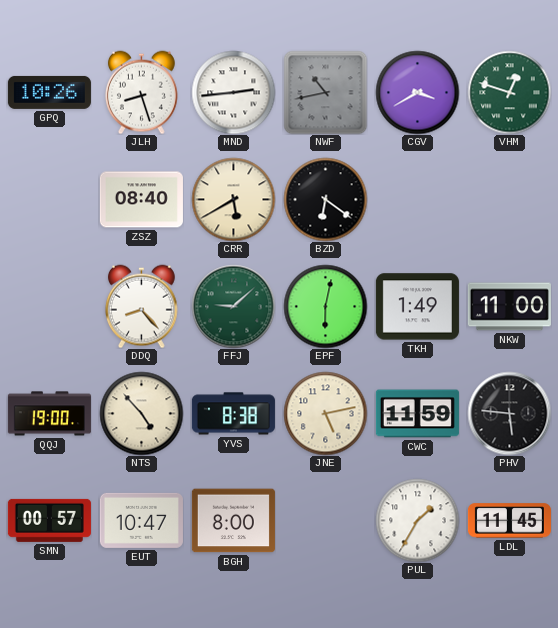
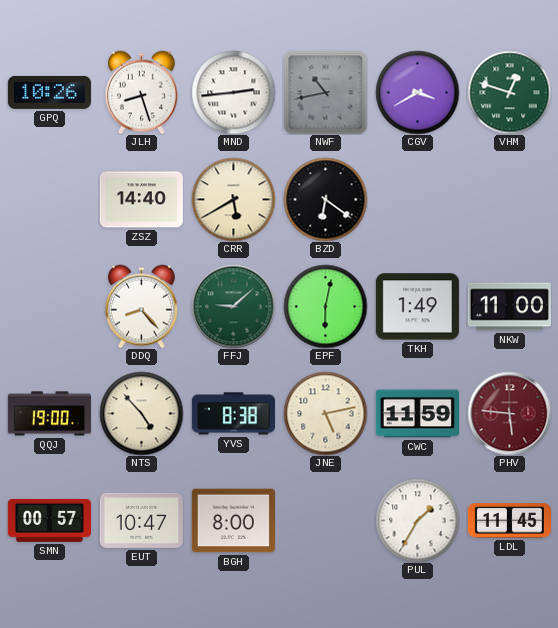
ZSZ: 08:40 -> 14:40
PHV dial: black -> burgundy
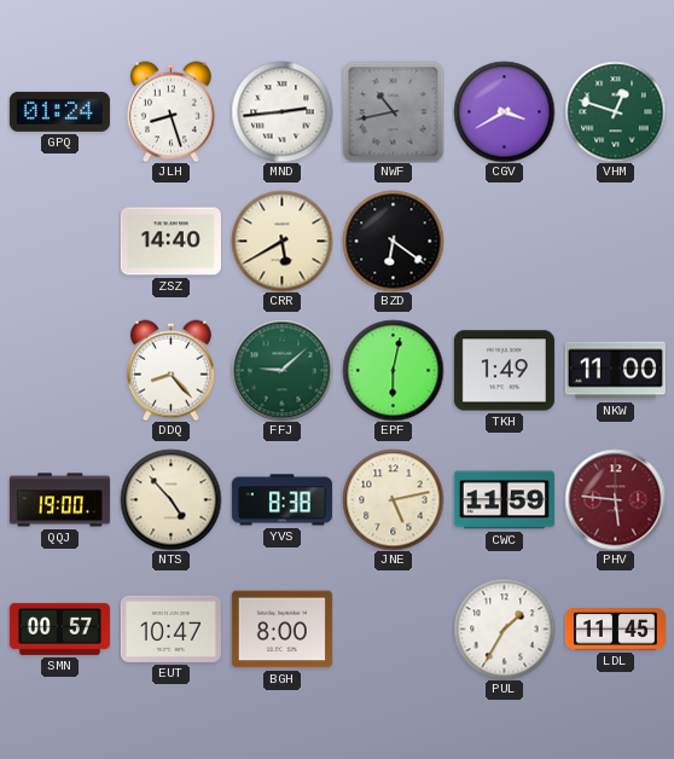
GPQ: 10:26 -> 01:24
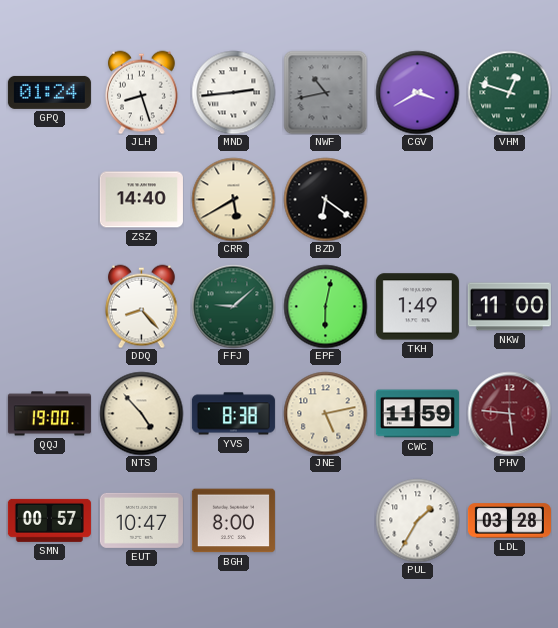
LDL: 11:45 -> 03:28
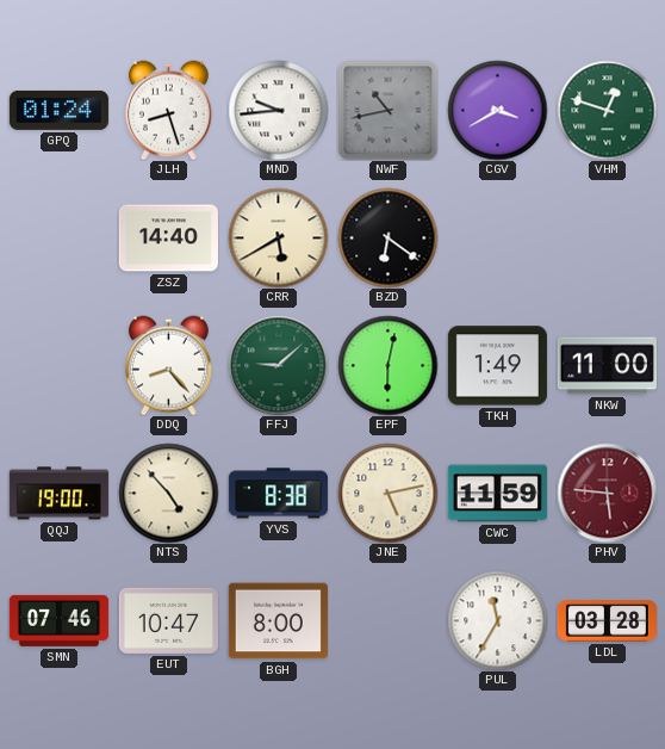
MND: 2:44 -> 9:44
SMN: 00:57 -> 07:46
PUL: 1:35 -> 11:35
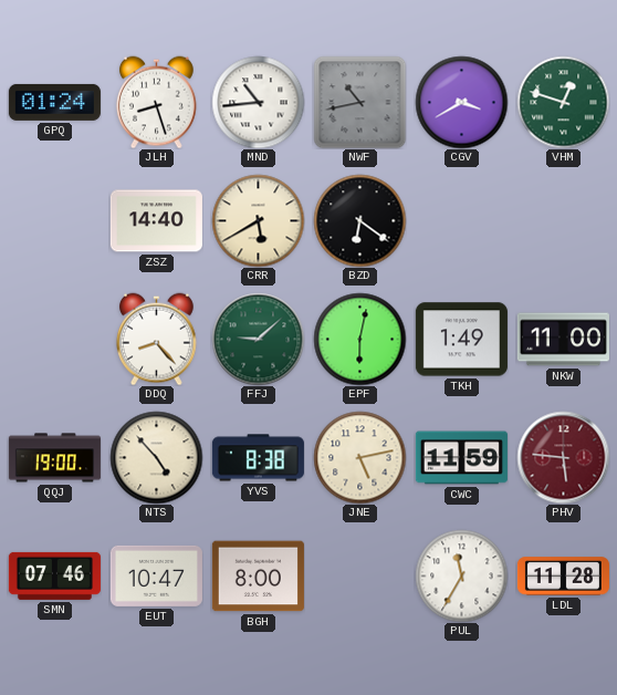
MND: 9:44 -> 10:44
LDL: 03:28 -> 11:28
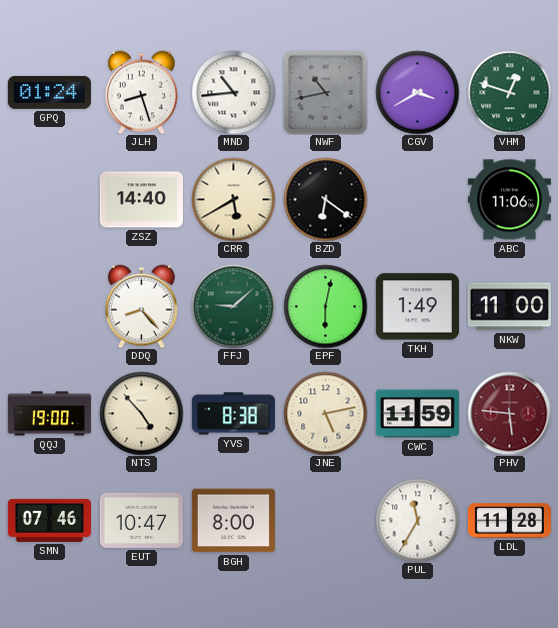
ABC: none -> 11:06
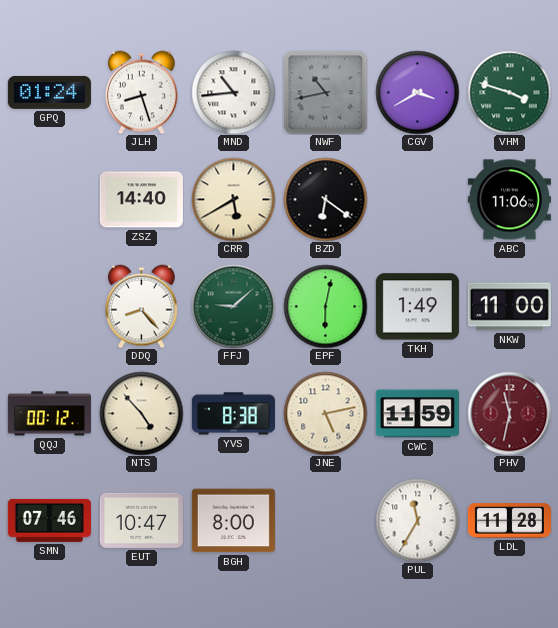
VHM: 12:48 -> 3:48
QQJ: 19:00 -> 00:12
PHV: 5:46 -> 11:32
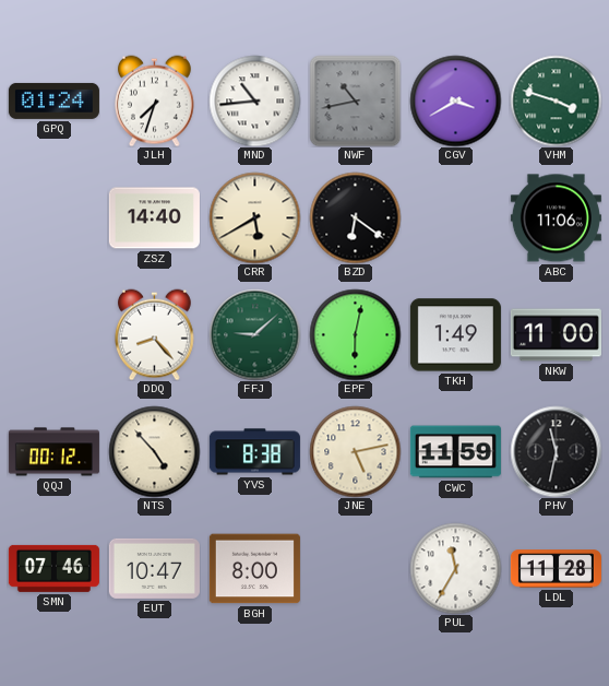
JLH: 8:27 -> 7:33
PHV dial: burgundy -> black
